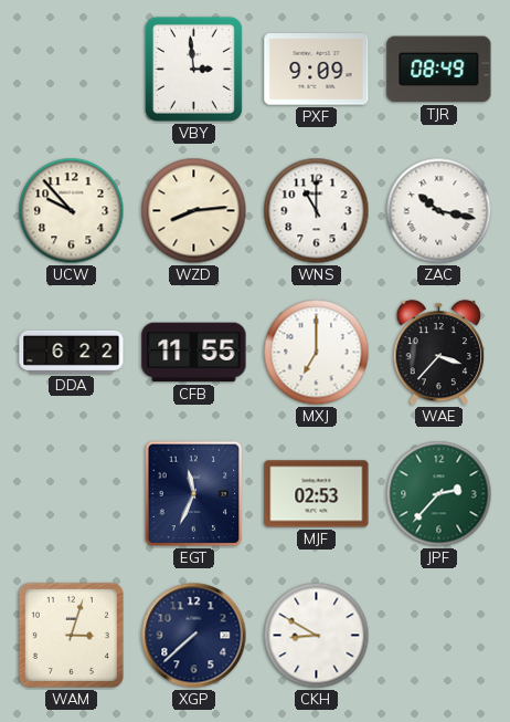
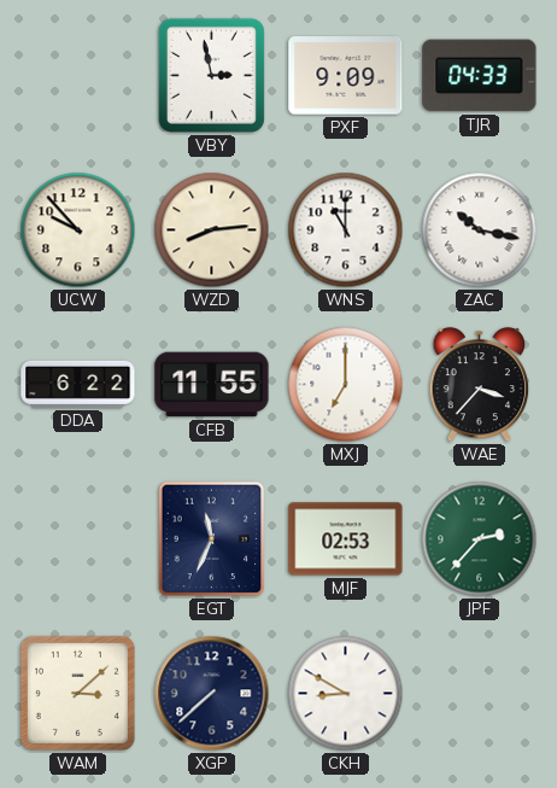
VBY: 2:59 -> 2:58
TJR: 08:49 -> 04:33
WAM: 3:03 -> 3:08
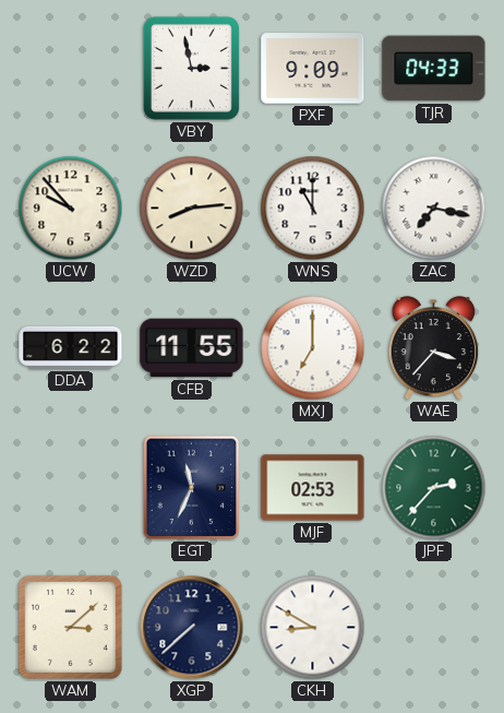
ZAC: 10:17 -> 7:17
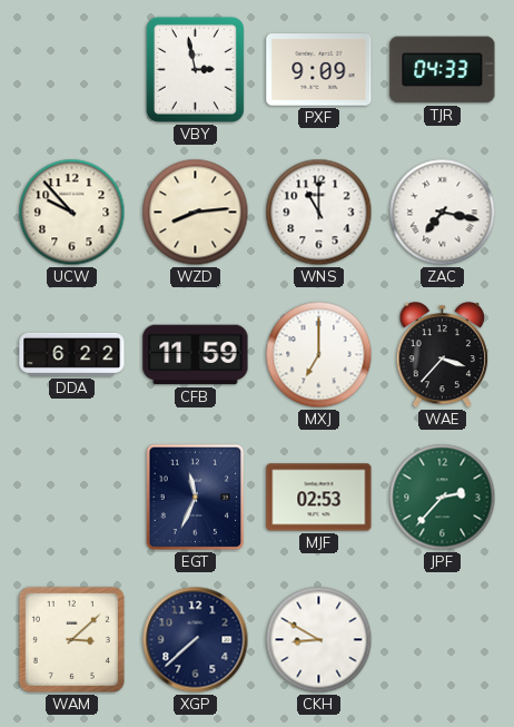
CFB: 11:55 -> 11:59
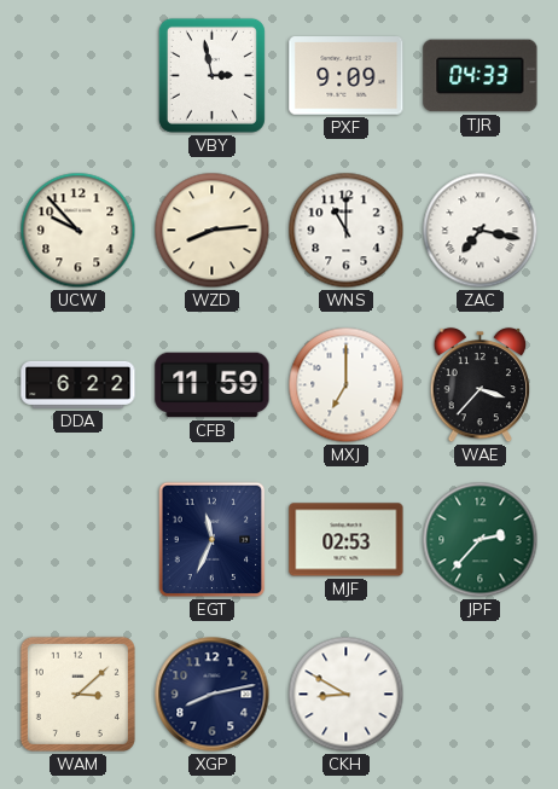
XGP: 7:38 -> 8:13
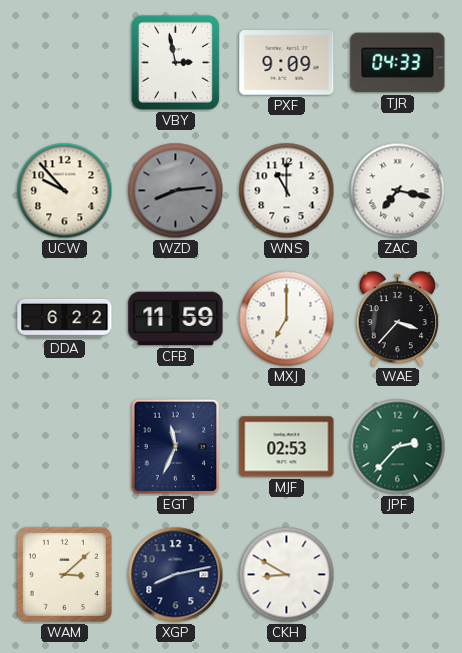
WZD dial: cream -> grey
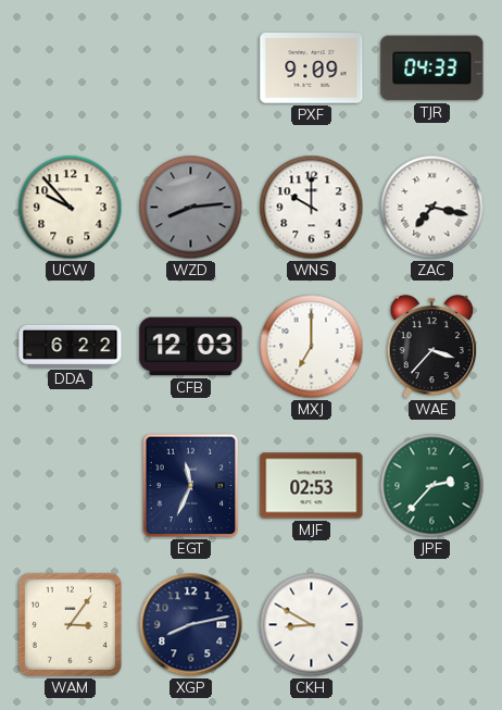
VBY: 2:58 -> none
WNS: 11:00 -> 10:00
CFB: 11:59 -> 12:03
WAM: 3:08 -> 3:06
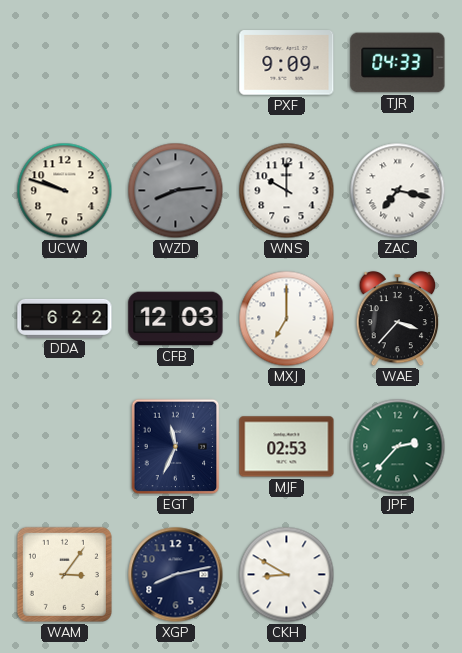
UCW: 9:53 -> 9:48
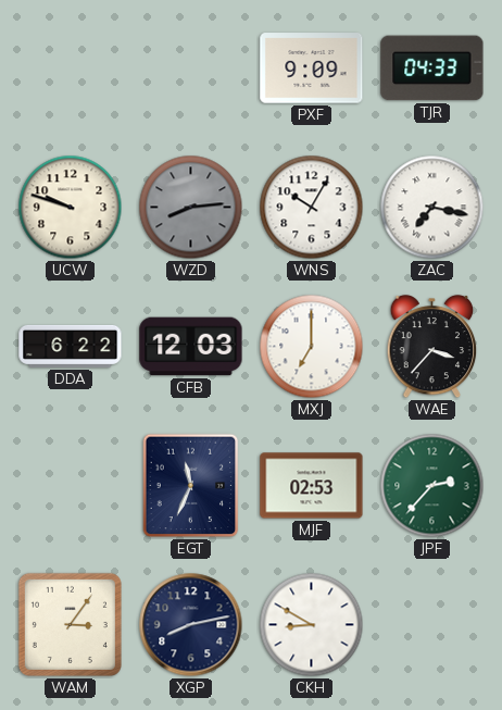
WNS: 10:00 -> 10:05
